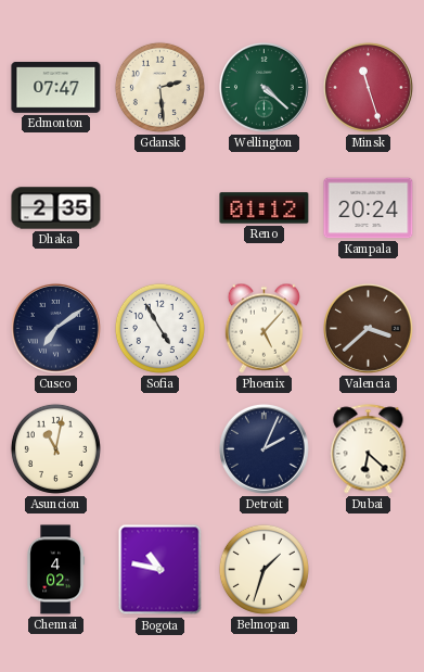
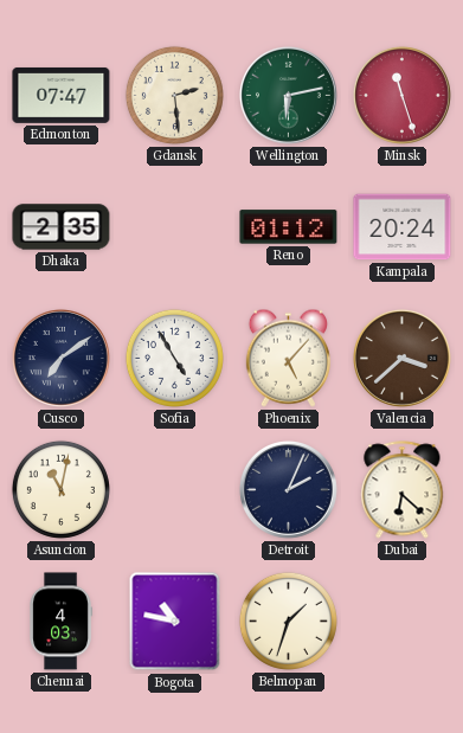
Wellington: 4:22 -> 6:13
Chennai: 4:02 -> 4:03
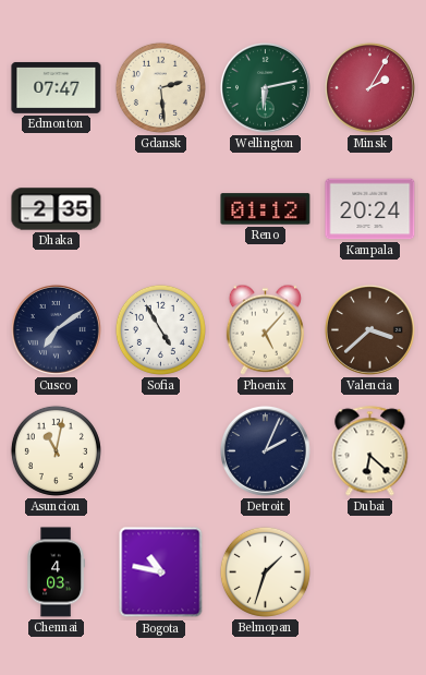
Minsk: 11:27 -> 2:05
